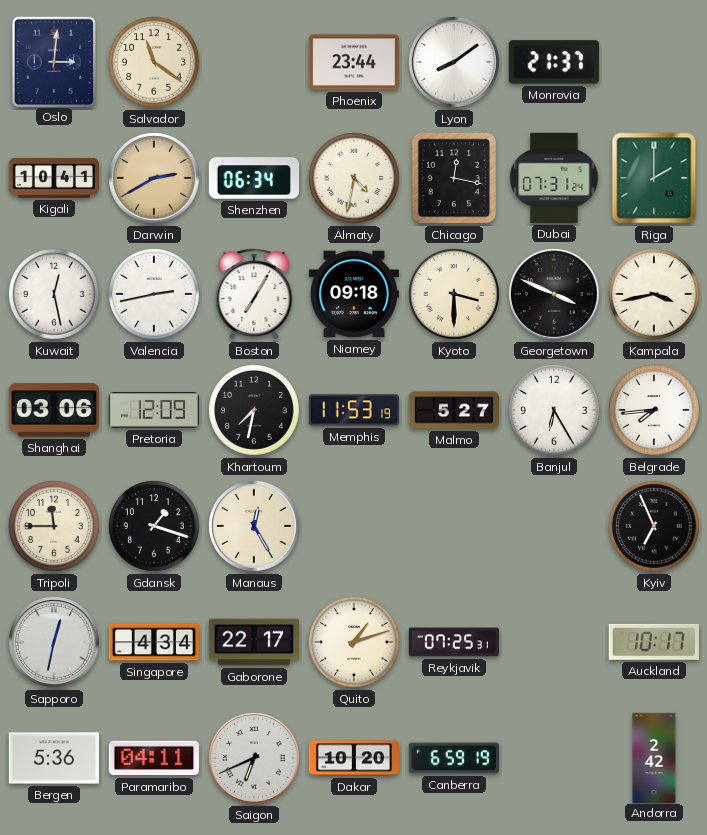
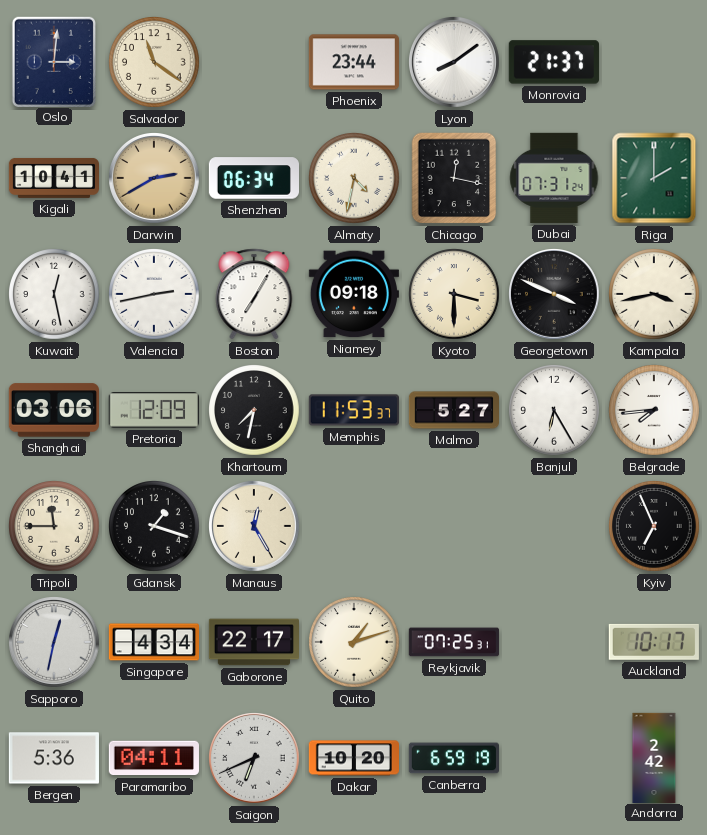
Memphis: 11:53:19 -> 11:53:37
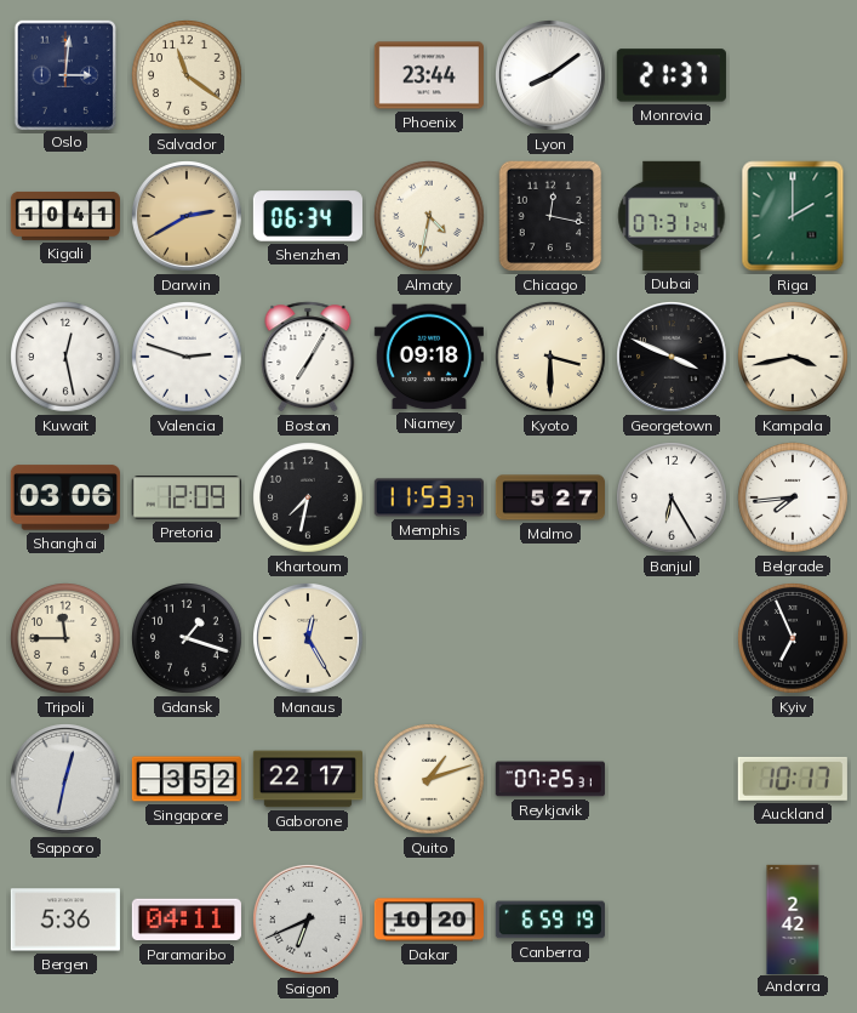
Valencia: 2:43 -> 2:48
Singapore: 4:34 -> 3:52
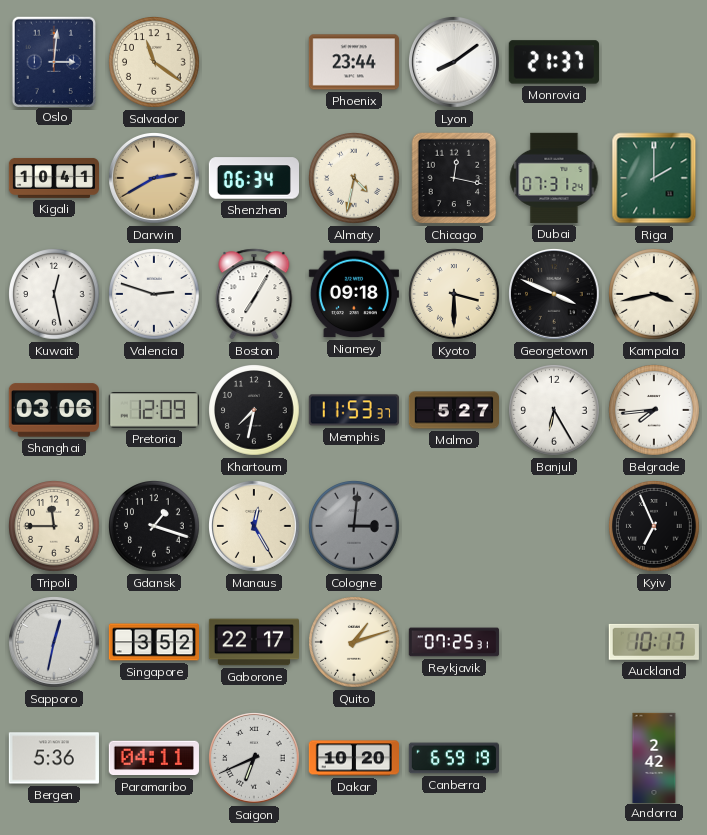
Cologne: none -> 3:01
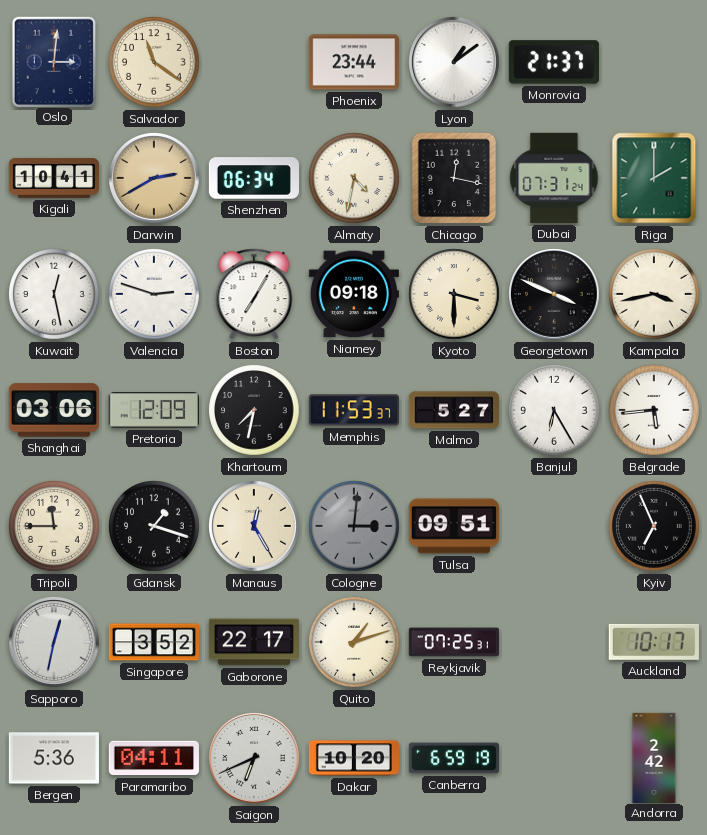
Lyon: 8:09 -> 1:09
Belgrade: 7:44 -> 5:44
Tulsa: none -> 09:51
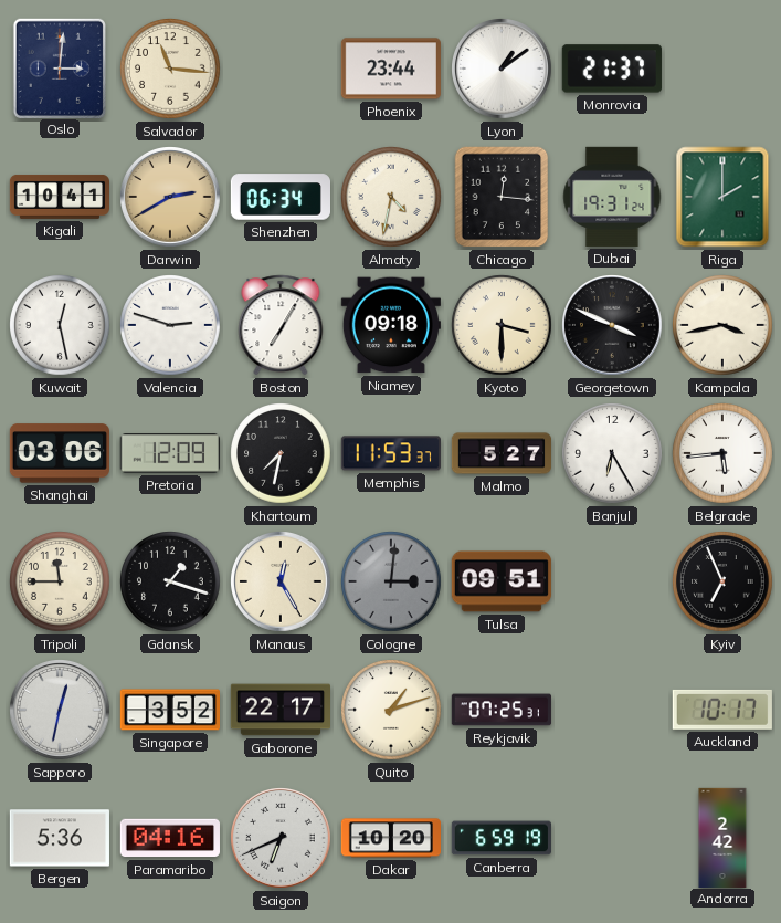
Salvador: 11:21 -> 11:16
Chicago: 12:17 -> 12:16
Dubai: 07:31 -> 19:31
Paramaribo: 04:11 -> 04:16
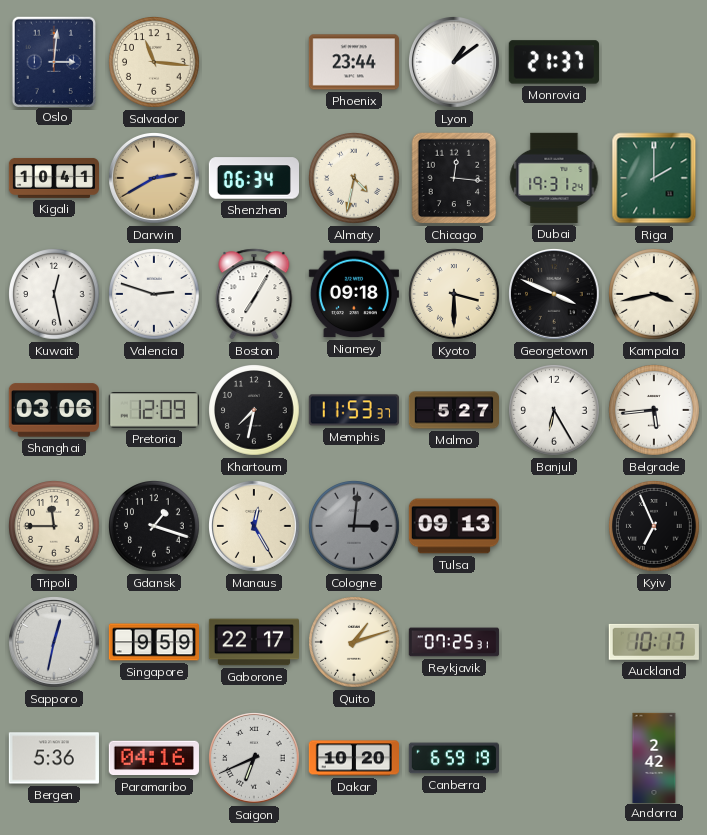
Tulsa: 09:51 -> 09:13
Singapore: 3:52 -> 9:59
